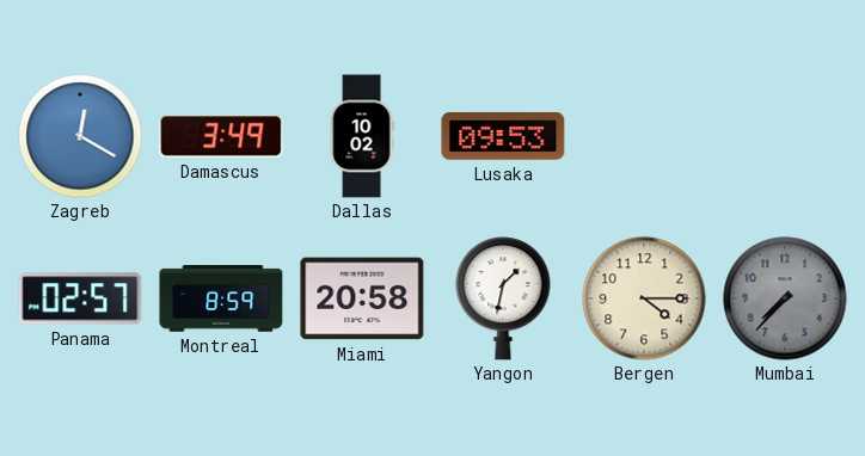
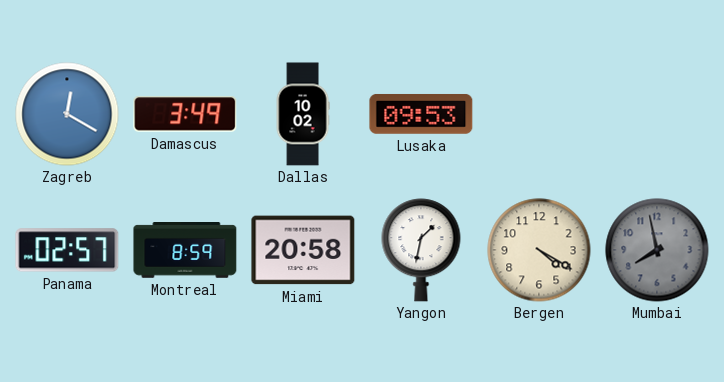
Bergen: 4:15 -> 4:20
Mumbai: 7:37 -> 7:58
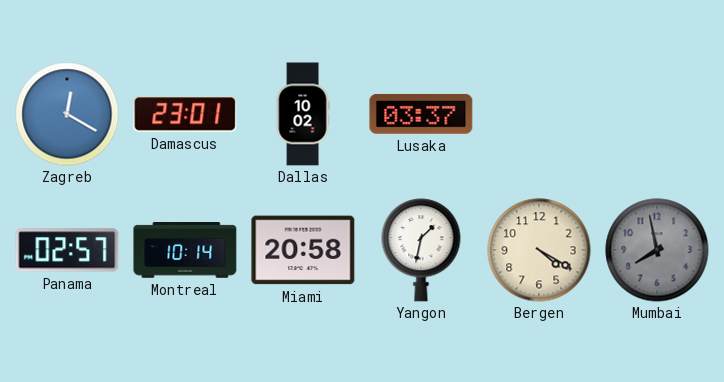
Damascus: 3:49 -> 23:01
Lusaka: 09:53 -> 03:37
Montreal: 8:59 -> 10:14
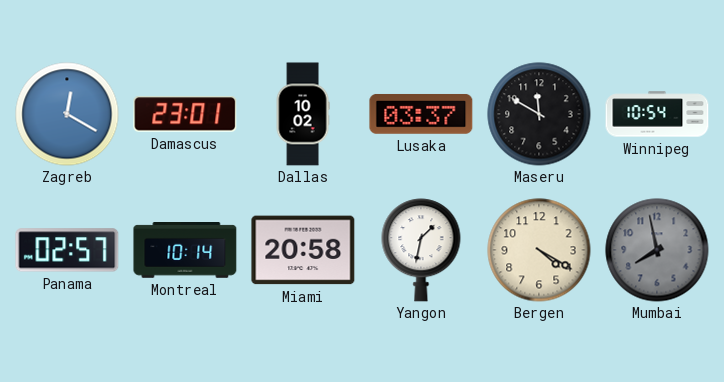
Maseru: none -> 11:50
Winnipeg: none -> 10:54
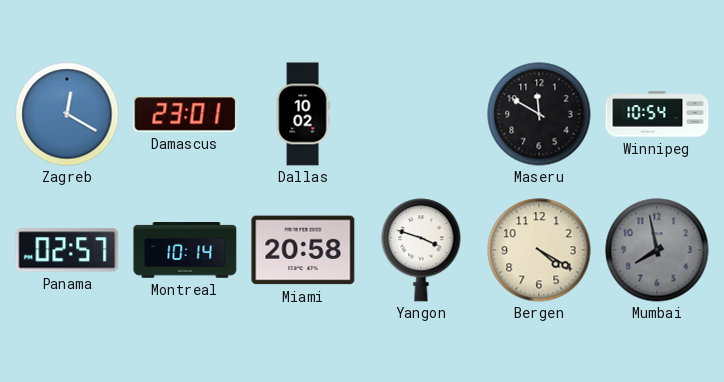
Lusaka: 03:37 -> none
Yangon: 1:32 -> 3:48
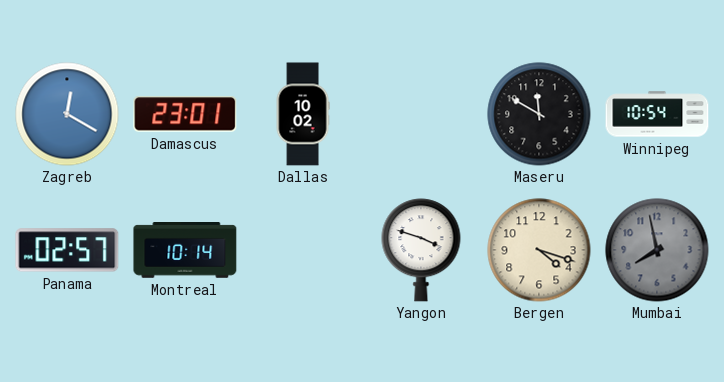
Miami: 20:58 -> none
Bergen: 4:20 -> 4:18
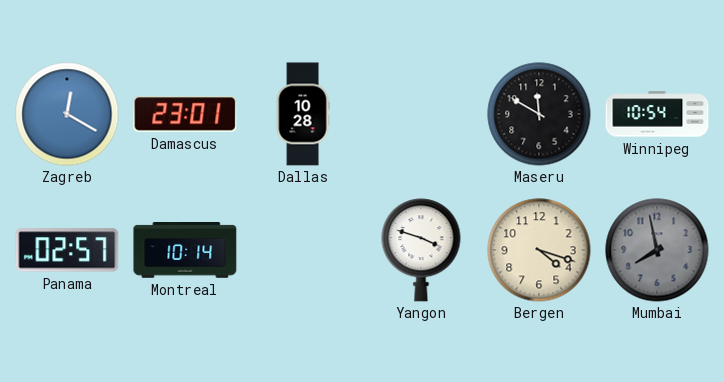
Dallas: 10:02 -> 10:28
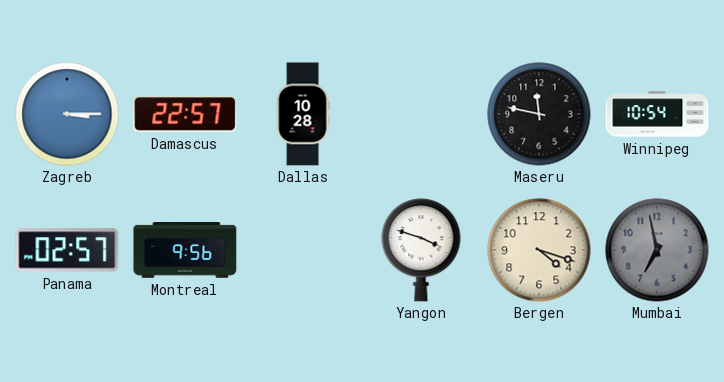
Zagreb: 12:20 -> 3:15
Damascus: 23:01 -> 22:57
Maseru: 11:50 -> 11:47
Montreal: 10:14 -> 9:56
Mumbai: 7:58 -> 6:58
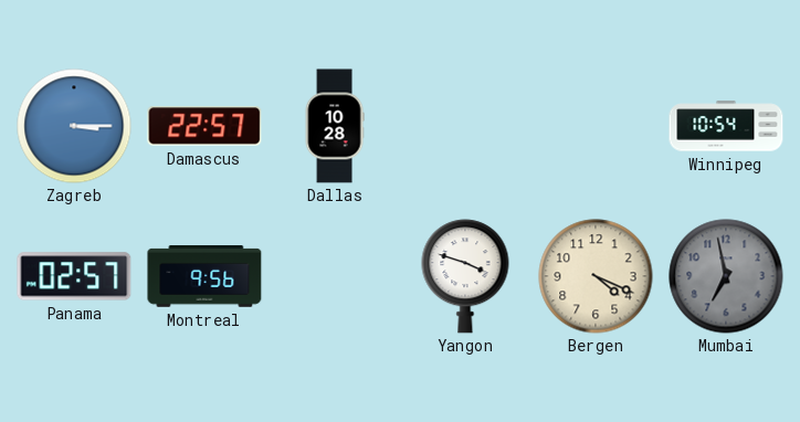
Maseru: 11:47 -> none
Bergen: 4:18 -> 4:19
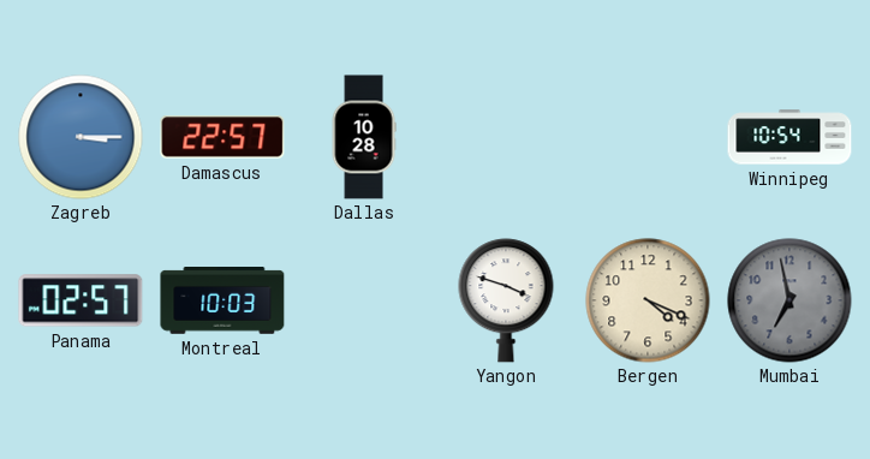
Montreal: 9:56 -> 10:03
